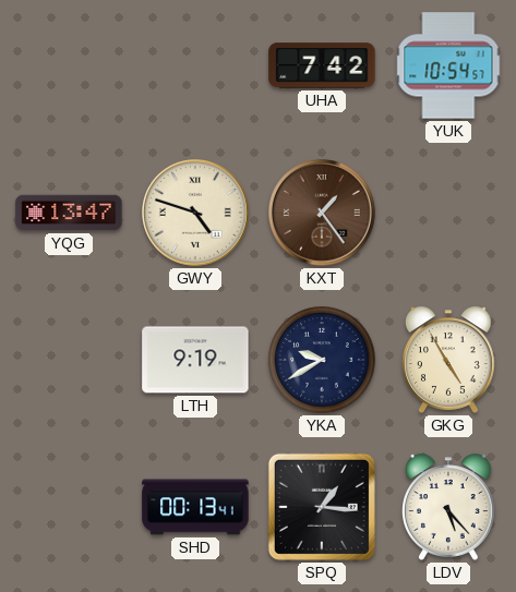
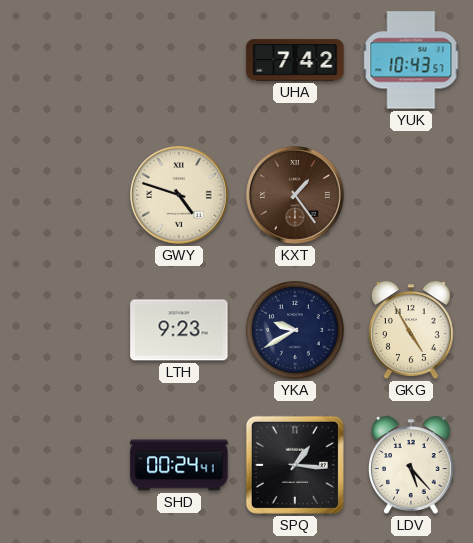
YUK: 10:54 -> 10:43
YQG: 13:47 -> none
LTH: 9:19 -> 9:23
SHD: 00:13 -> 00:24
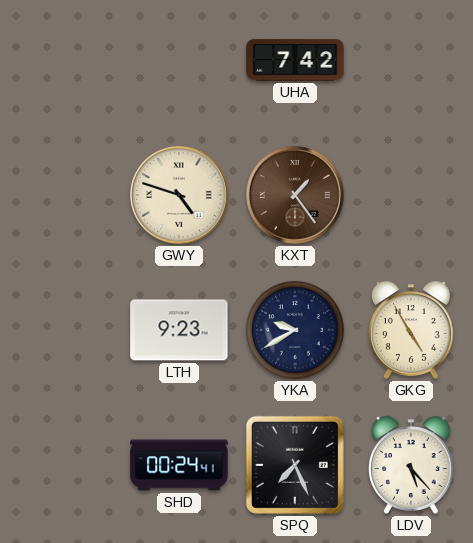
YUK: 10:43 -> none
SPQ: 1:16 -> 7:26
